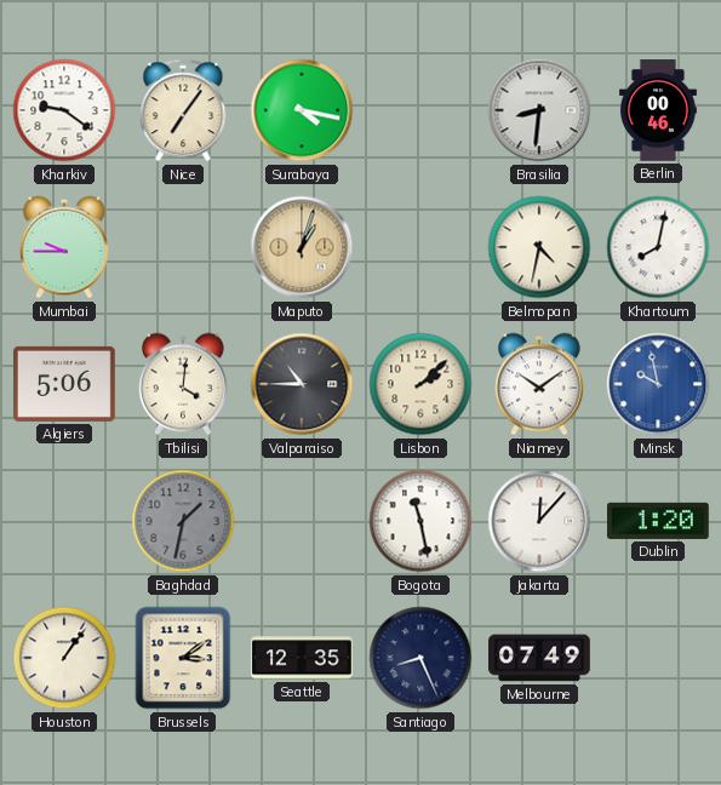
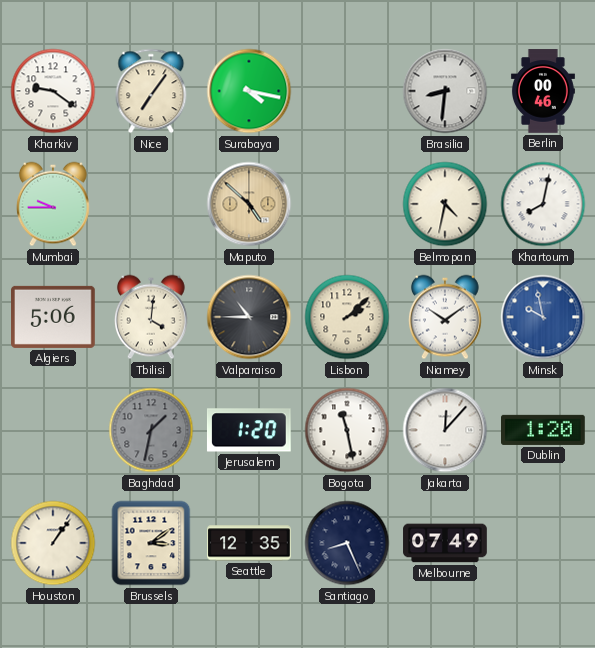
Maputo: 1:03 -> 4:52
Jerusalem: none -> 1:20
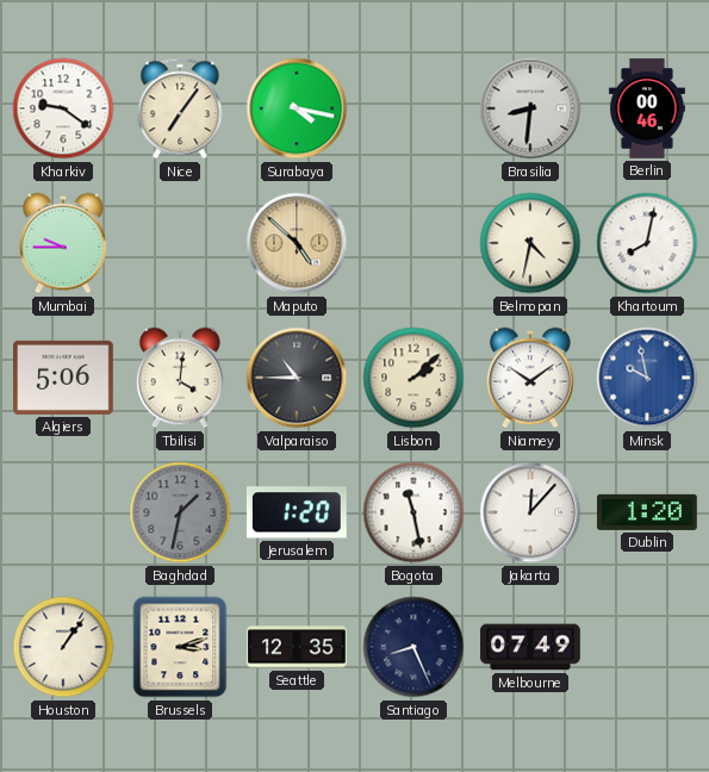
Brussels: 3:09 -> 3:12
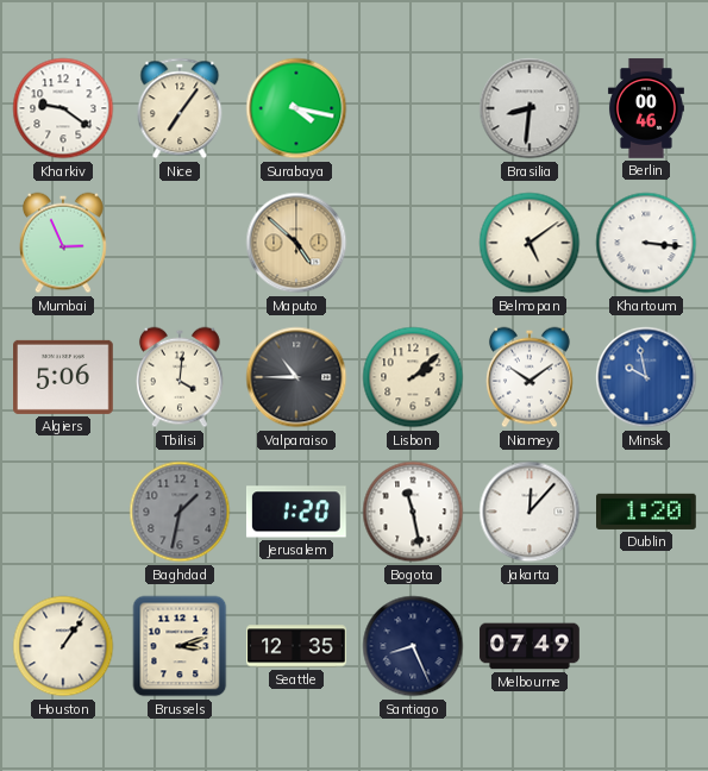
Mumbai: 9:45 -> 2:56
Belmopan: 4:32 -> 5:09
Khartoum: 8:02 -> 3:16
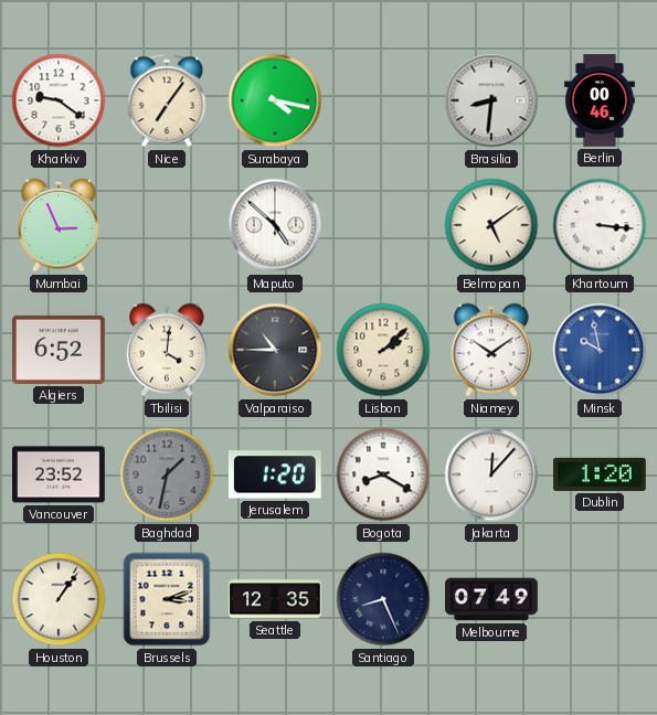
Maputo dial: champagne -> white
Algiers: 5:06 -> 6:52
Vancouver: none -> 23:52
Bogota: 11:28 -> 8:20
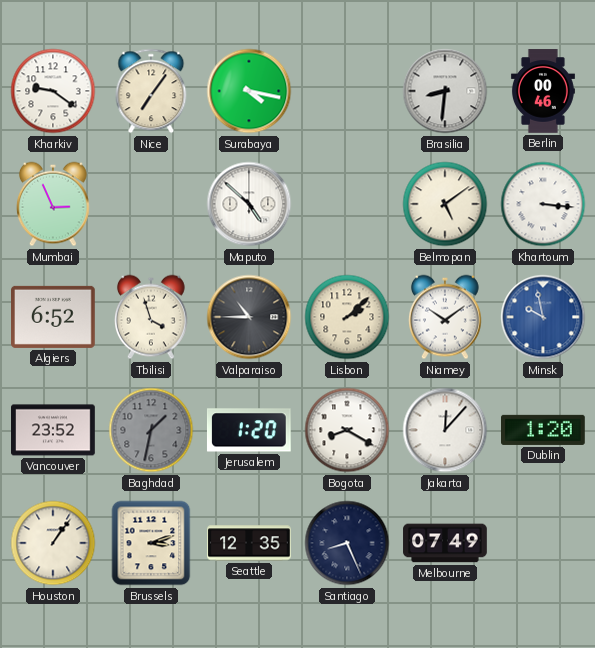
Tbilisi: 4:01 -> 3:57
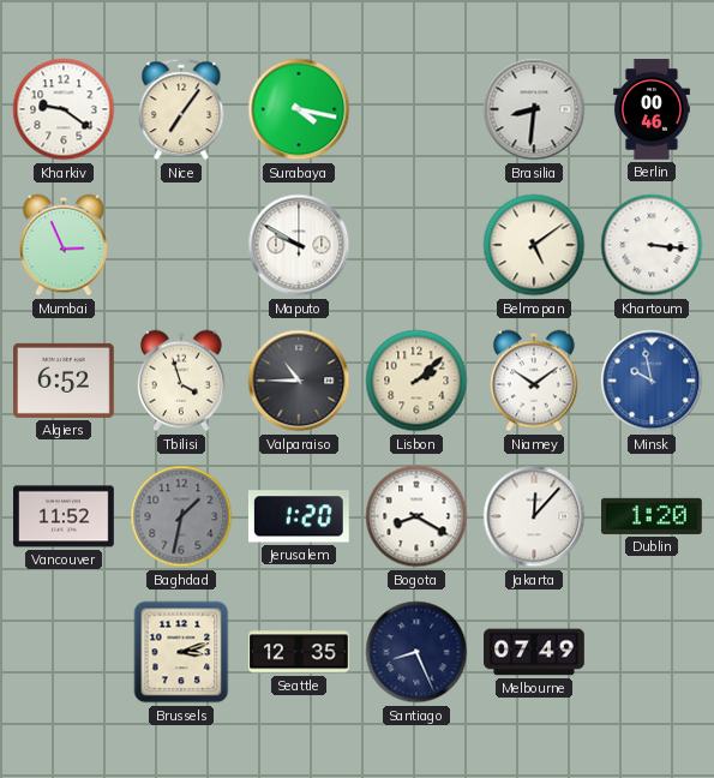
Maputo: 4:52 -> 9:50
Vancouver: 23:52 -> 11:52
Houston: 1:06 -> none
